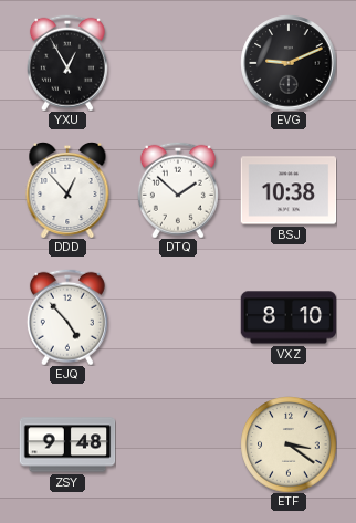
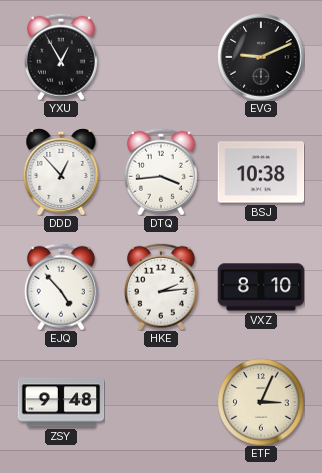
DTQ: 1:52 -> 3:44
HKE: none -> 2:14
ETF: 3:21 -> 3:04
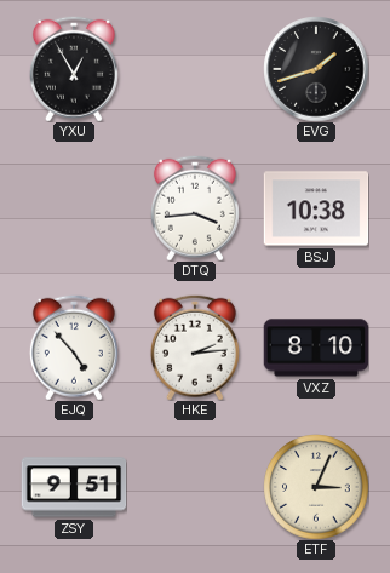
EVG: 9:11 -> 1:42
DDD: 12:53 -> none
ZSY: 9:48 -> 9:51
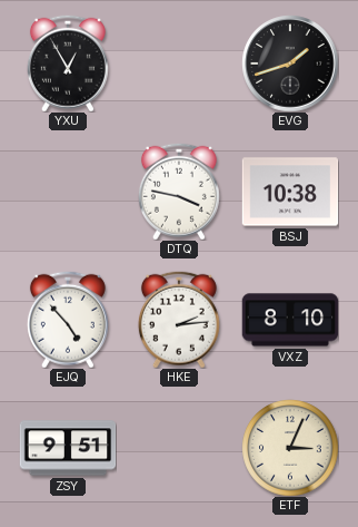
DTQ: 3:44 -> 3:47
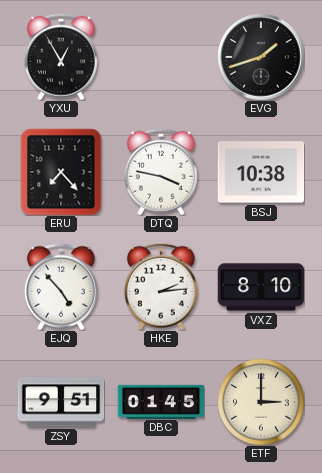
ERU: none -> 7:23
DBC: none -> 01:45
ETF: 3:04 -> 3:00
